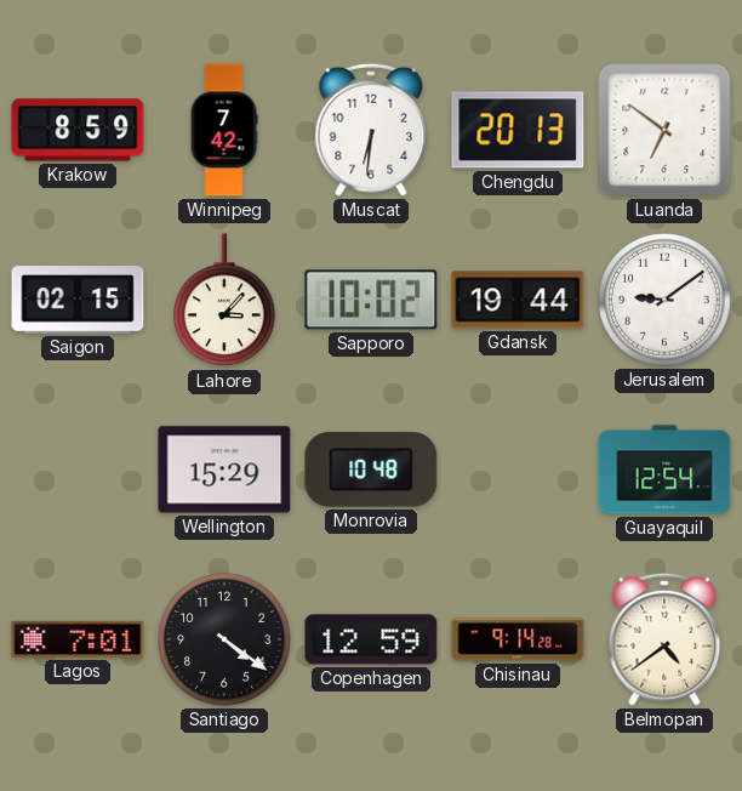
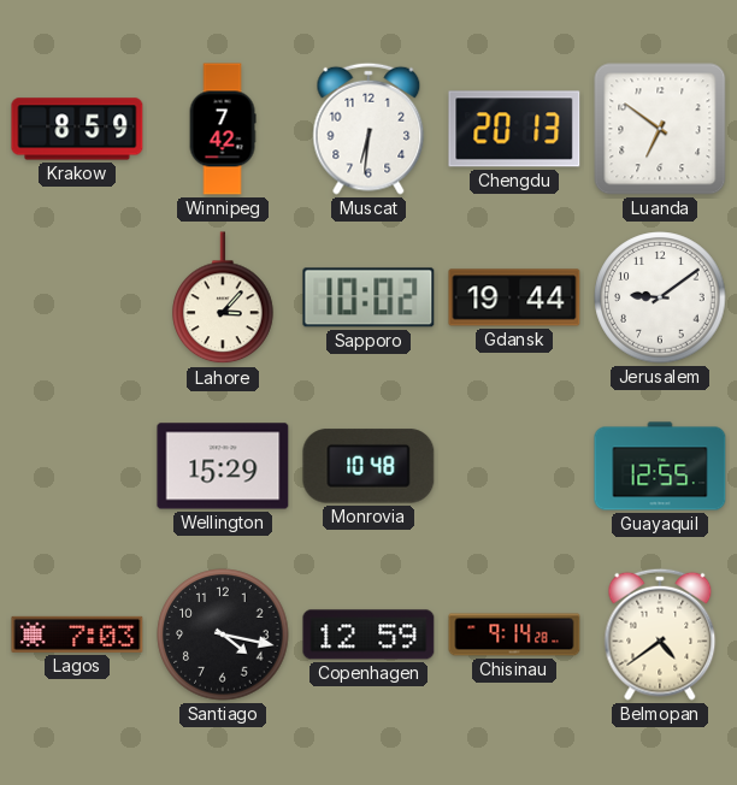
Saigon: 02:15 -> none
Guayaquil: 12:54 -> 12:55
Lagos: 7:01 -> 7:03
Santiago: 4:21 -> 4:17
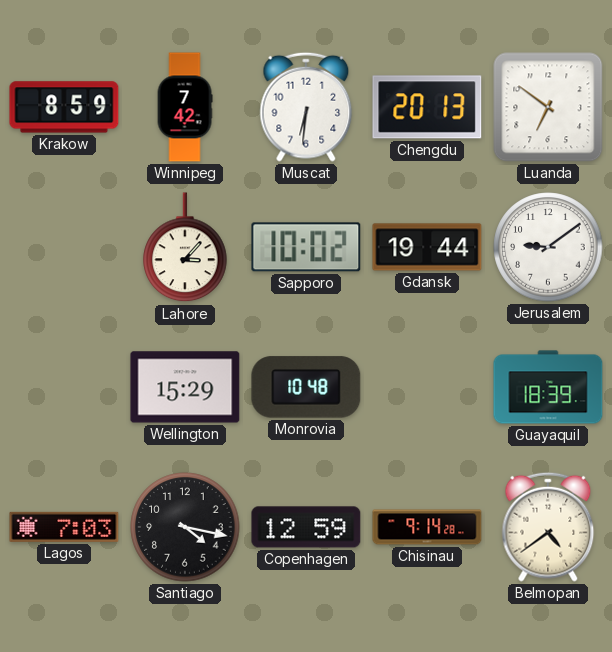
Guayaquil: 12:55 -> 18:39
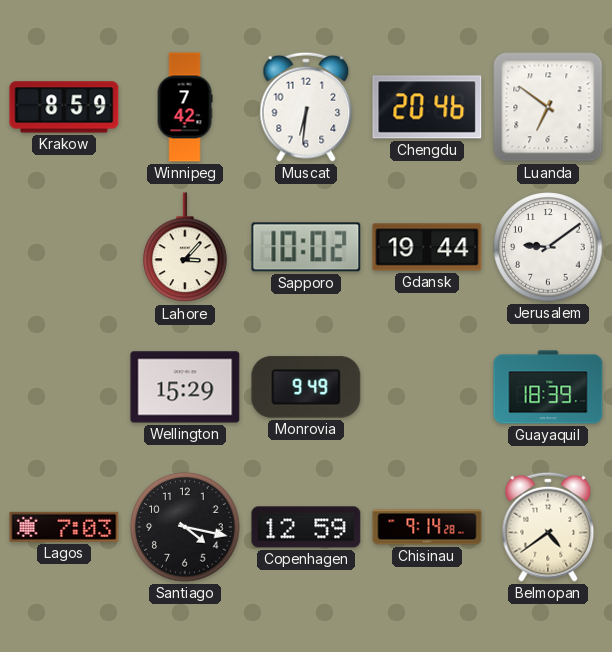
Chengdu: 20:13 -> 20:46
Monrovia: 10:48 -> 9:49
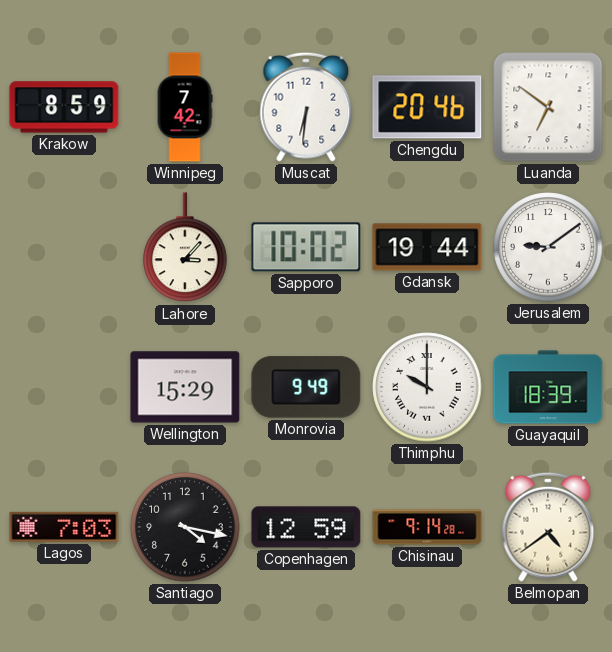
Thimphu: none -> 10:00
